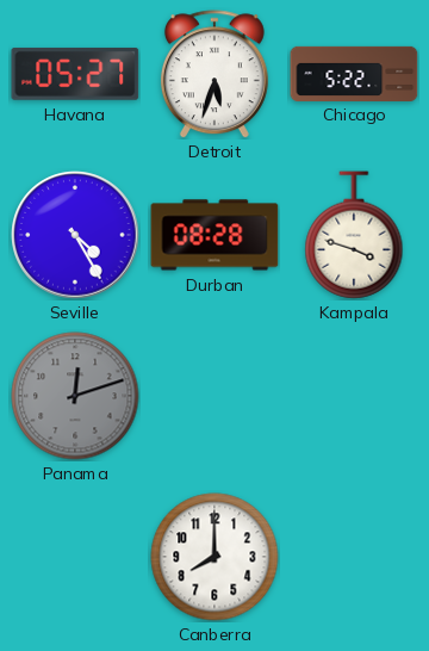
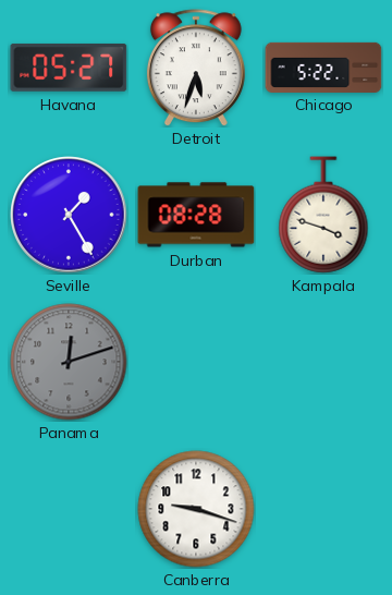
Seville: 4:25 -> 1:25
Canberra: 8:00 -> 9:18
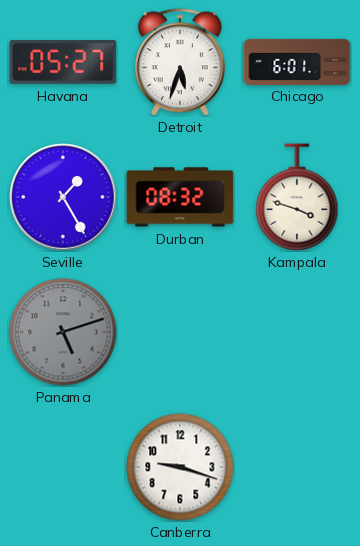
Chicago: 5:22 -> 6:01
Durban: 08:28 -> 08:32
Panama: 12:12 -> 5:12
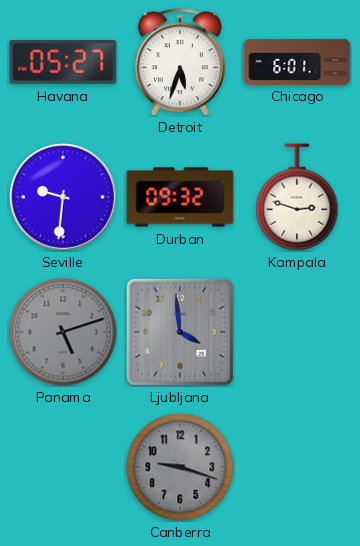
Seville: 1:25 -> 9:31
Durban: 08:32 -> 09:32
Kampala: 3:48 -> 2:48
Ljubljana: none -> 3:59
Canberra dial: white -> grey
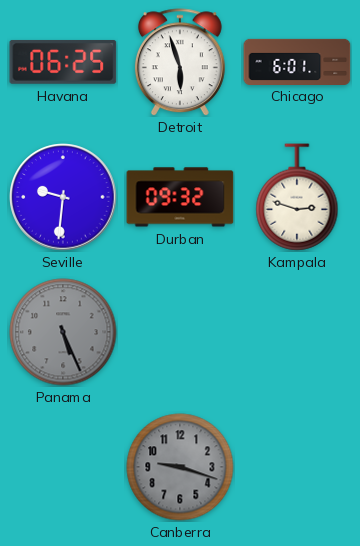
Havana: 05:27 -> 06:25
Detroit: 5:33 -> 5:57
Panama: 5:12 -> 5:26
Ljubljana: 3:59 -> none
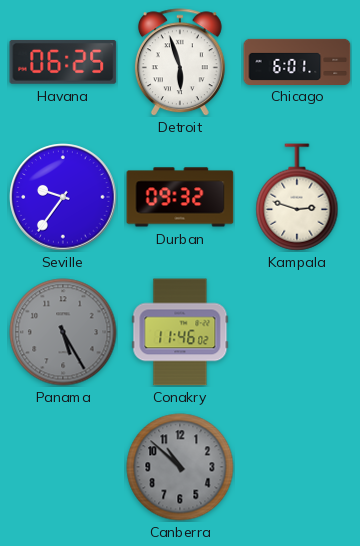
Seville: 9:31 -> 9:36
Panama: 5:26 -> 5:25
Conakry: none -> 11:46
Canberra: 9:18 -> 10:52
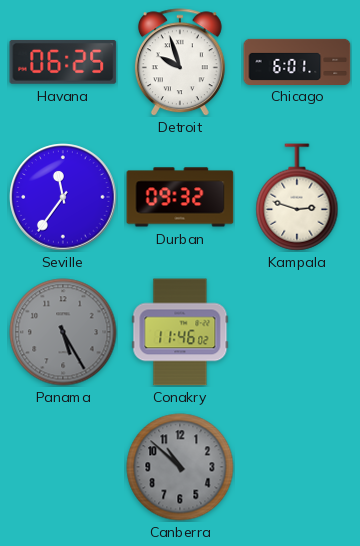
Detroit: 5:57 -> 9:57
Seville: 9:36 -> 11:36
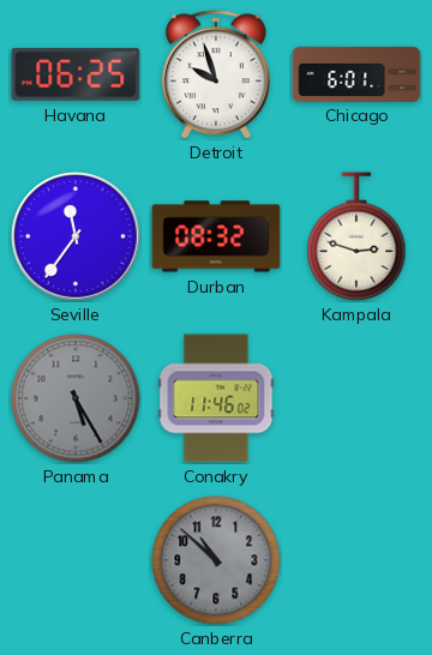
Durban: 09:32 -> 08:32
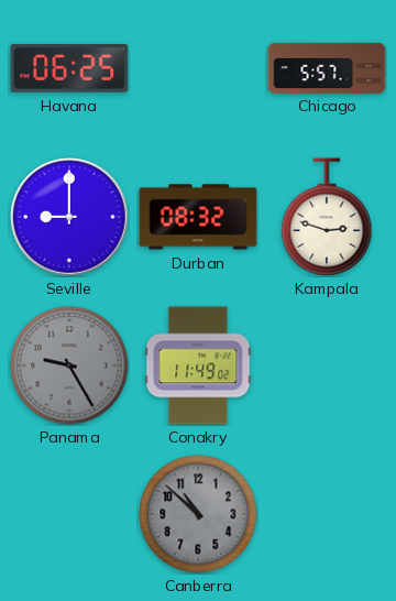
Detroit: 9:57 -> none
Chicago: 6:01 -> 5:57
Seville: 11:36 -> 9:00
Panama: 5:25 -> 9:25
Conakry: 11:46 -> 11:49
